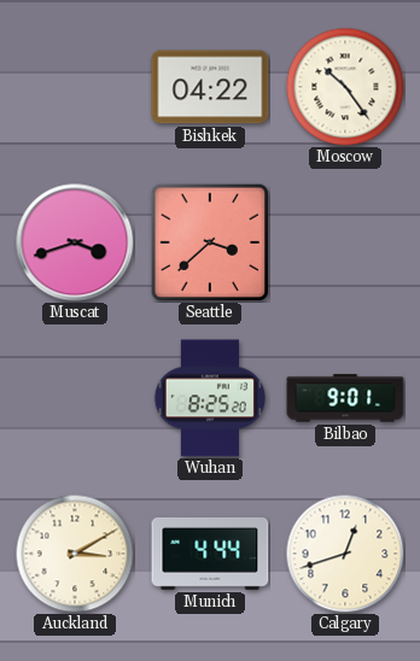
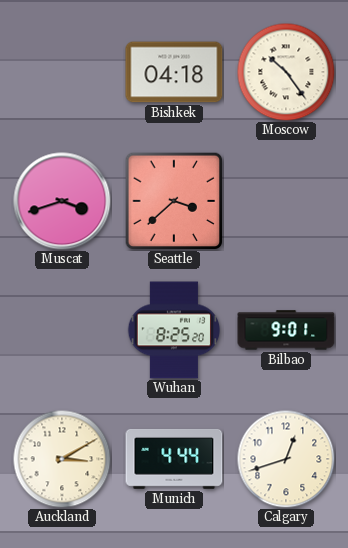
Bishkek: 04:22 -> 04:18
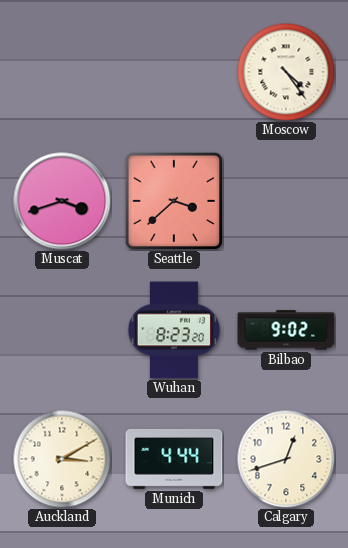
Bishkek: 04:18 -> none
Moscow: 10:24 -> 4:24
Wuhan: 8:25 -> 8:23
Bilbao: 9:01 -> 9:02
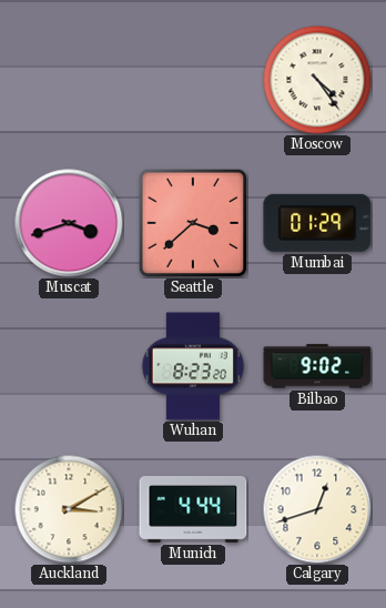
Mumbai: none -> 01:29
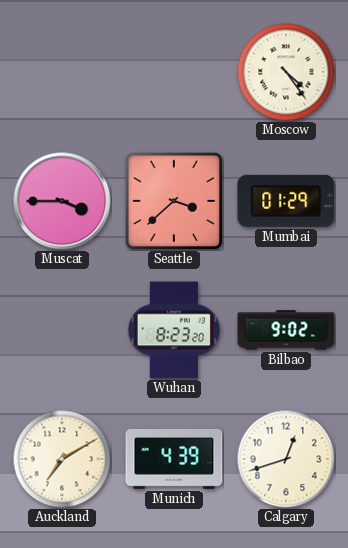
Muscat: 3:42 -> 3:45
Auckland: 3:10 -> 7:10
Munich: 4:44 -> 4:39
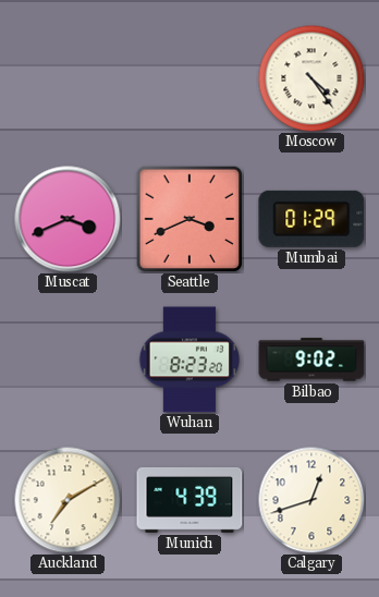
Muscat: 3:45 -> 3:41
Seattle: 3:38 -> 3:41
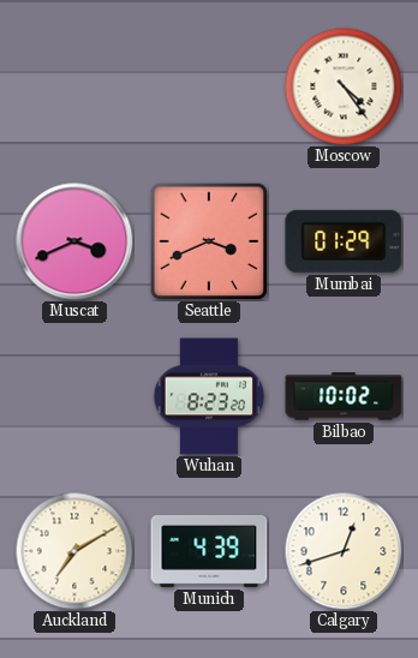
Bilbao: 9:02 -> 10:02
